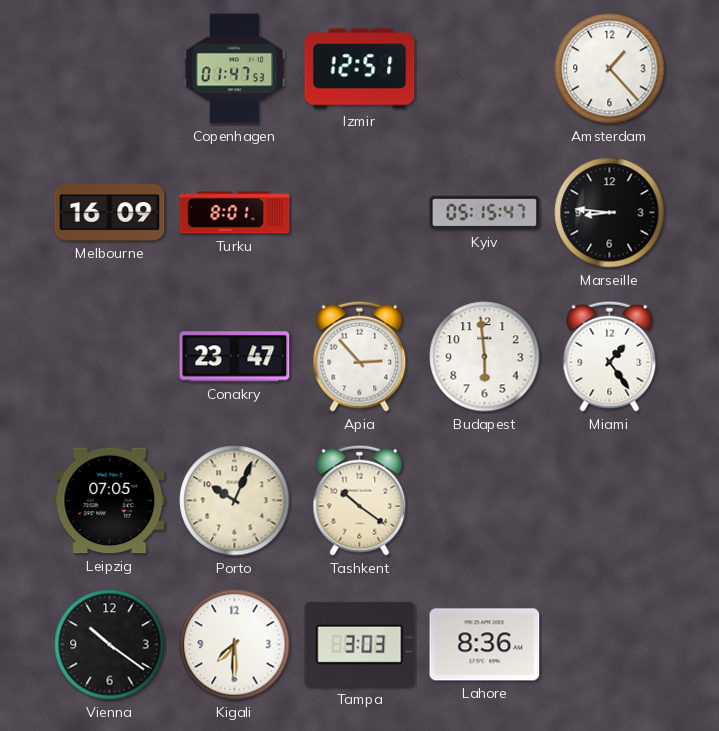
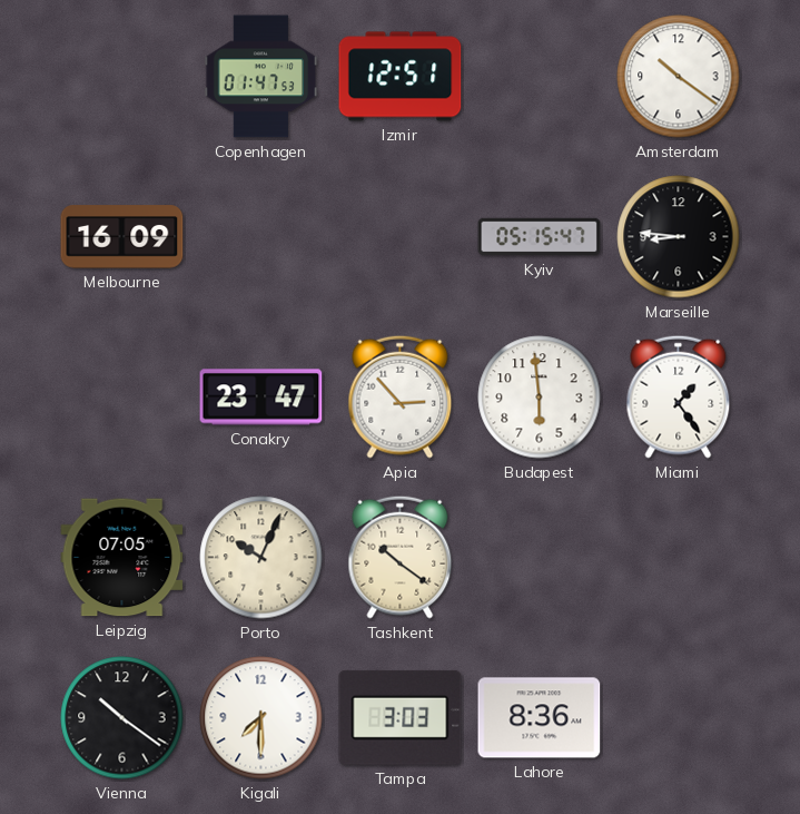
Amsterdam: 1:23 -> 10:21
Turku: 8:01 -> none
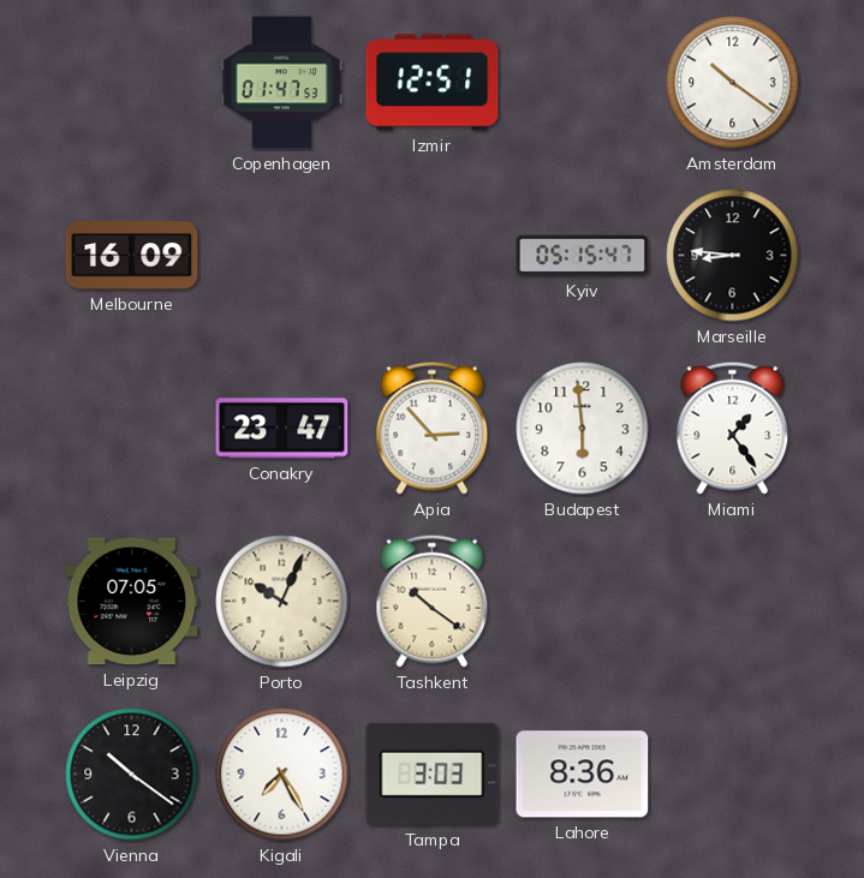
Kigali: 7:30 -> 7:25
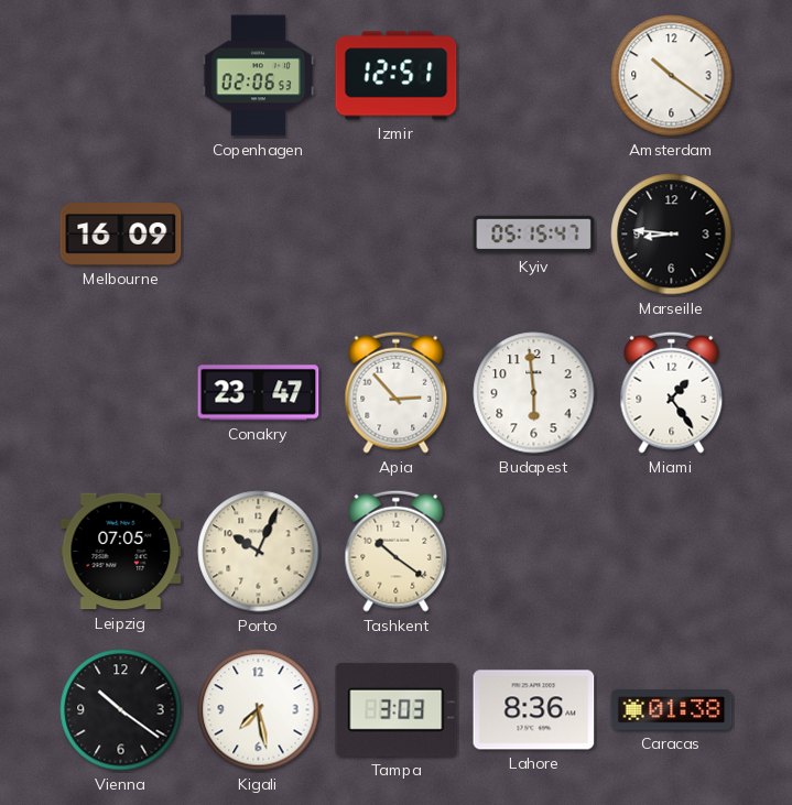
Copenhagen: 01:47 -> 02:06
Kigali: 7:25 -> 7:28
Caracas: none -> 01:38
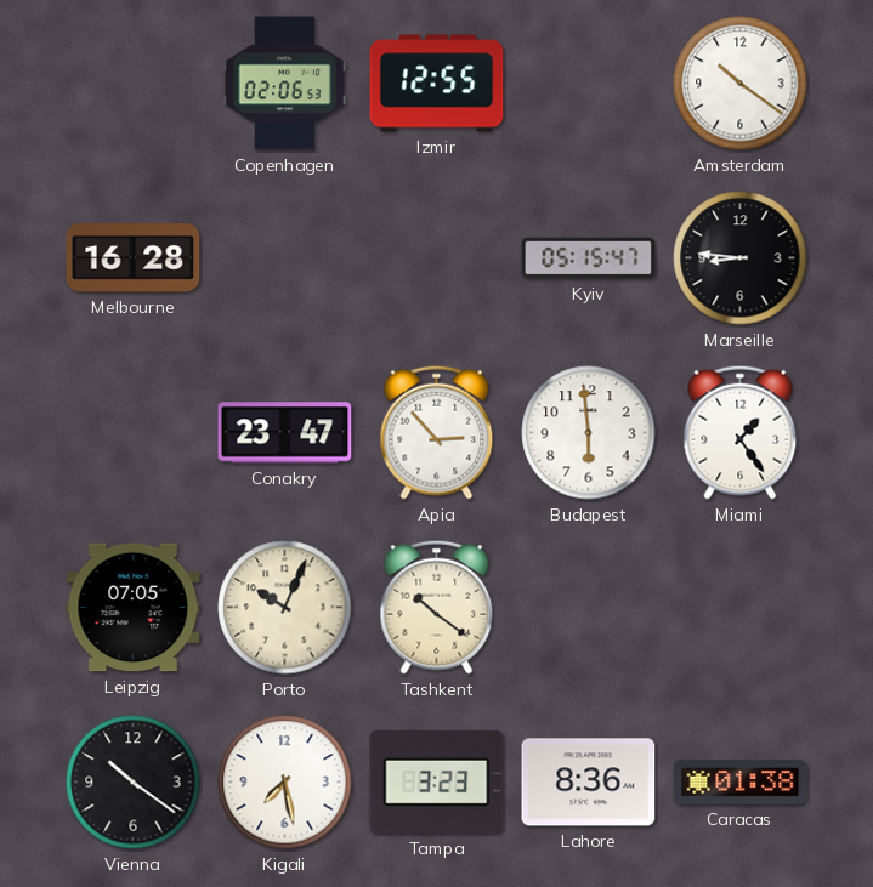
Izmir: 12:51 -> 12:55
Melbourne: 16:09 -> 16:28
Tampa: 3:03 -> 3:23
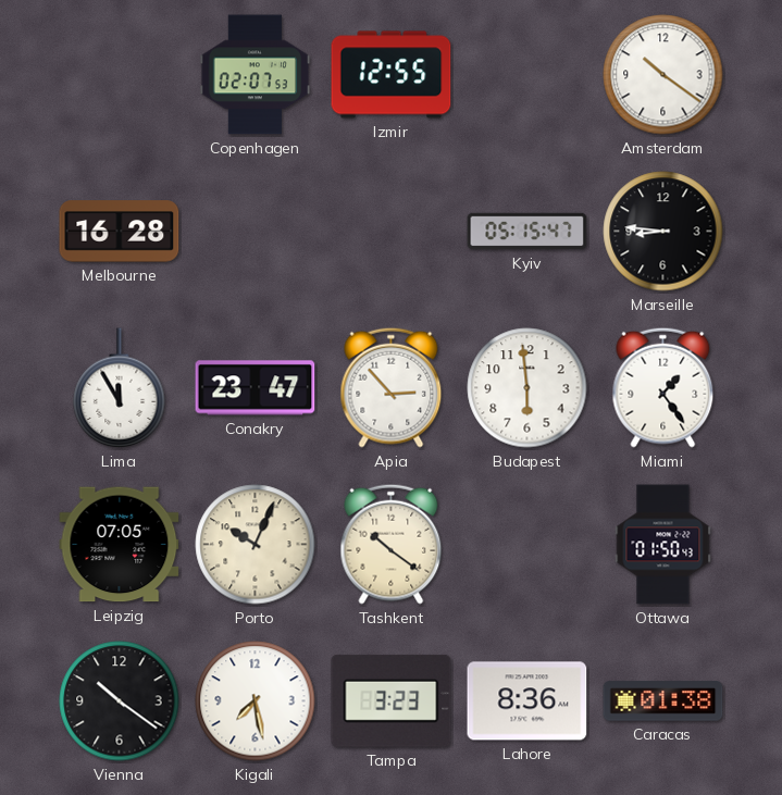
Copenhagen: 02:06 -> 02:07
Lima: none -> 11:55
Ottawa: none -> 01:50
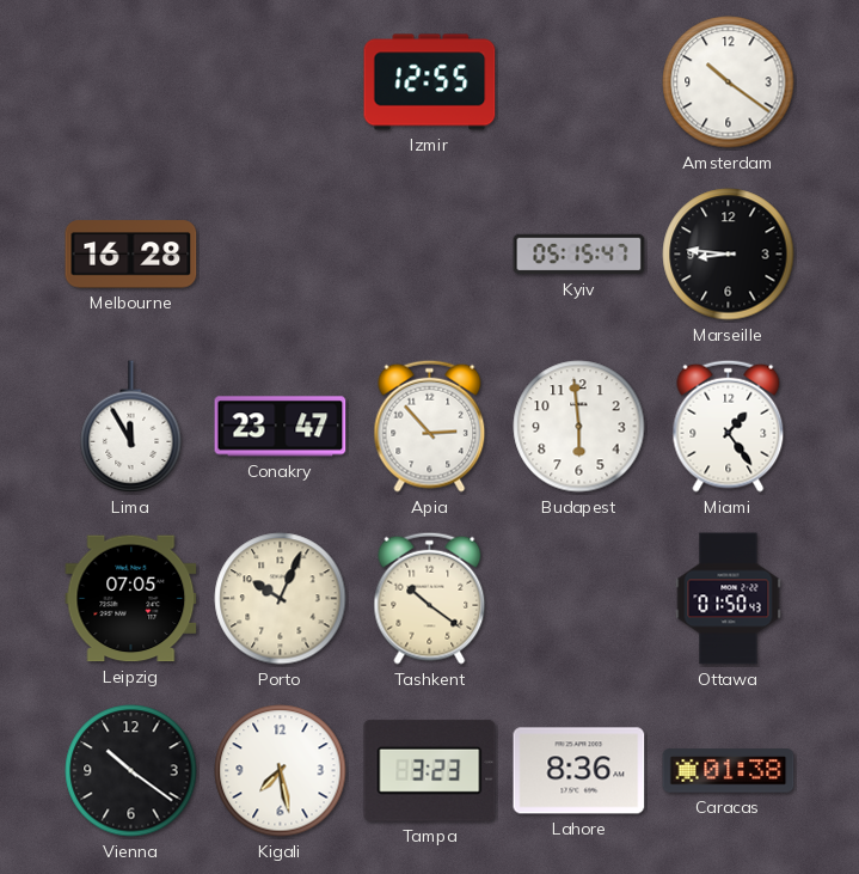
Copenhagen: 02:07 -> none
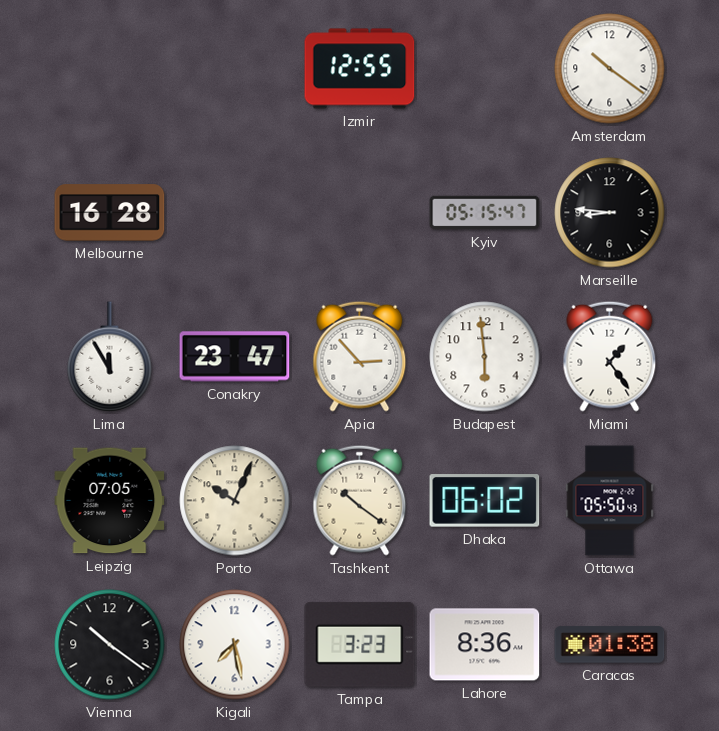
Dhaka: none -> 06:02
Ottawa: 01:50 -> 05:50
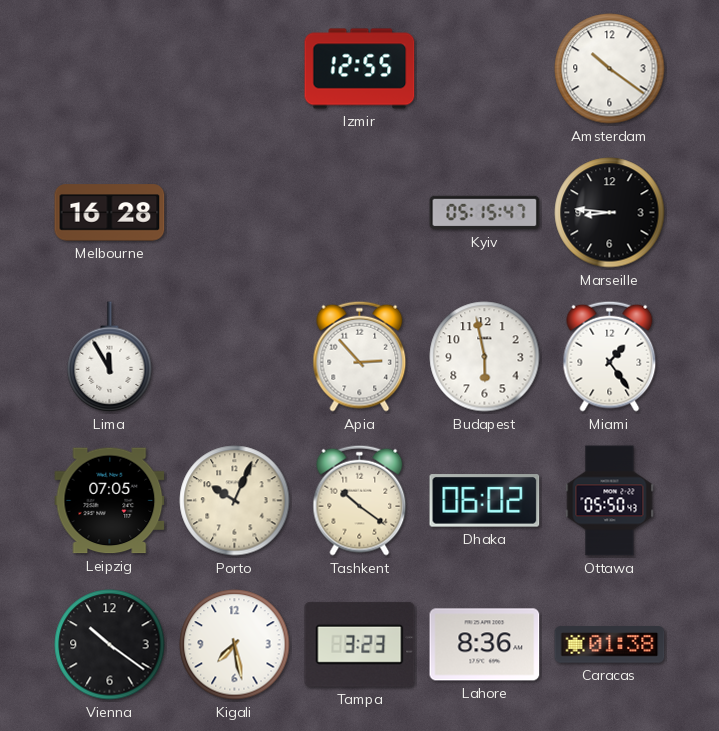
Conakry: 23:47 -> none
Budapest: 5:59 -> 5:58
